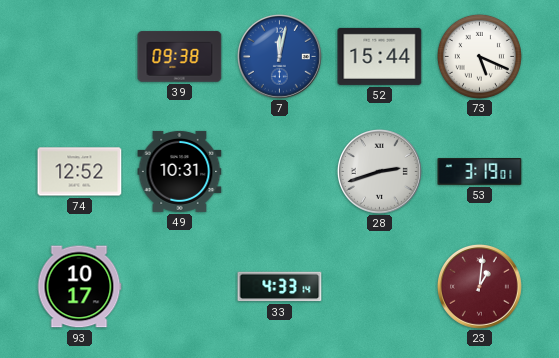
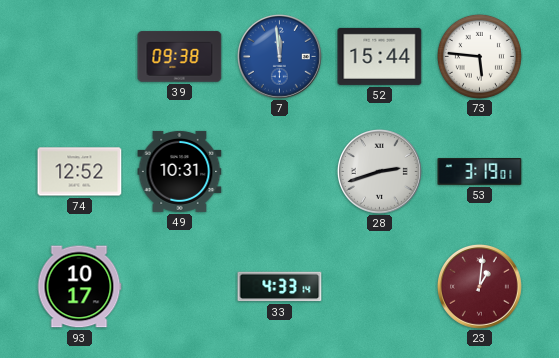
7: 12:02 -> 11:59
73: 5:19 -> 5:46
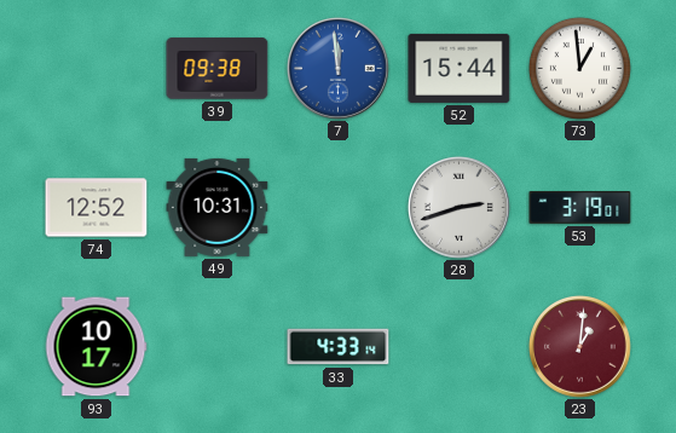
73: 5:46 -> 12:59
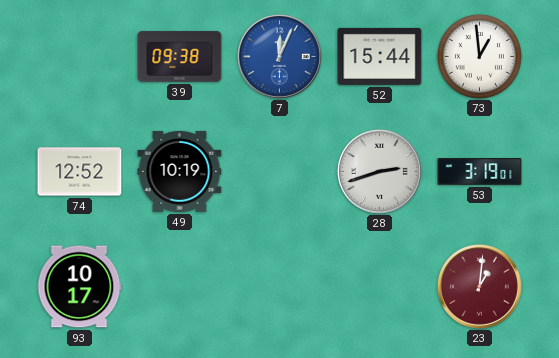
7: 11:59 -> 12:04
49: 10:31 -> 10:19
33: 4:33 -> none
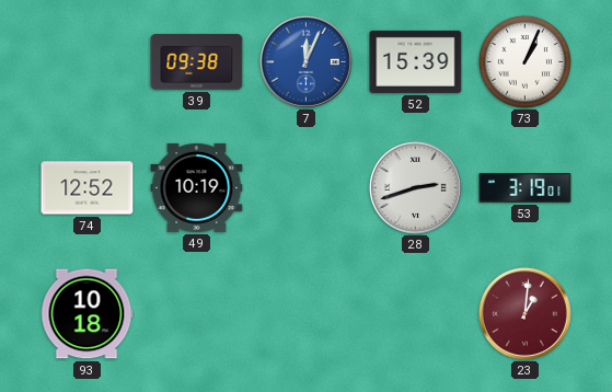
52: 15:44 -> 15:39
73: 12:59 -> 1:04
93: 10:17 -> 10:18
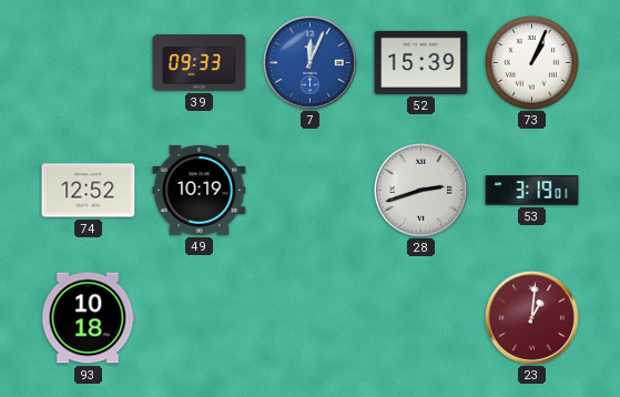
39: 09:38 -> 09:33
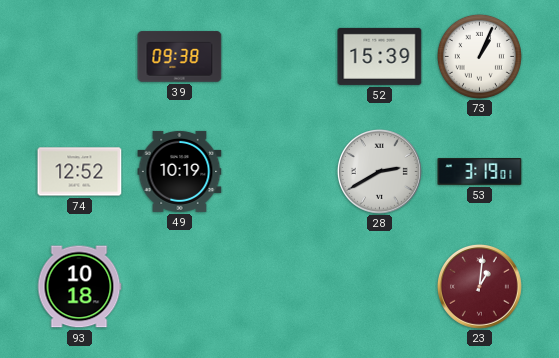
39: 09:33 -> 09:38
7: 12:04 -> none
28: 2:42 -> 2:40
